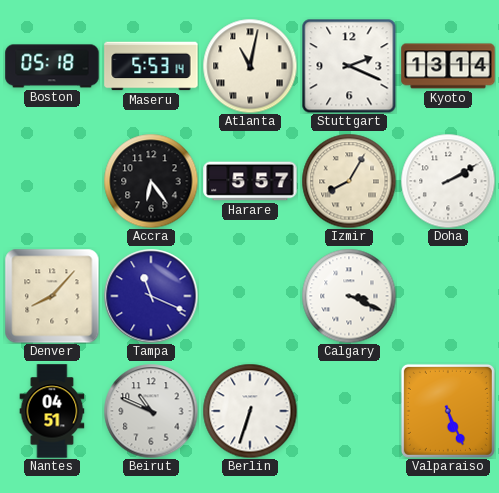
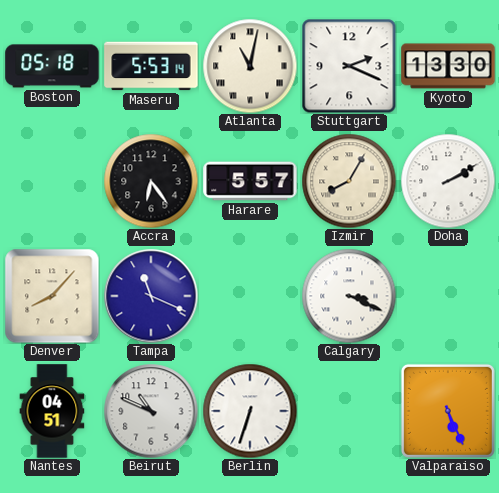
Kyoto: 13:14 -> 13:30
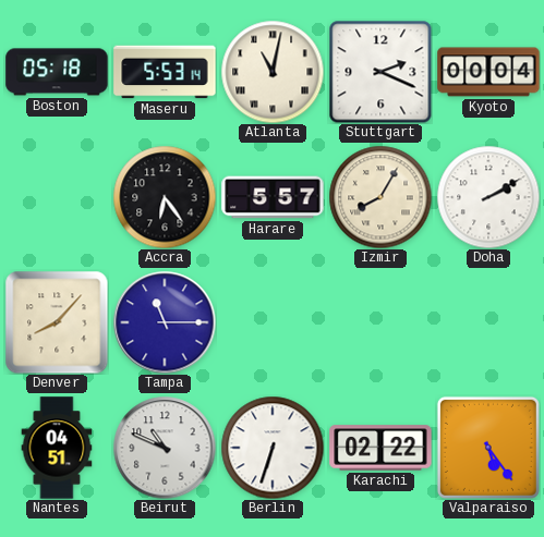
Kyoto: 13:30 -> 00:04
Tampa: 11:19 -> 11:15
Calgary: 3:19 -> none
Karachi: none -> 02:22
Valparaiso: 5:26 -> 5:24
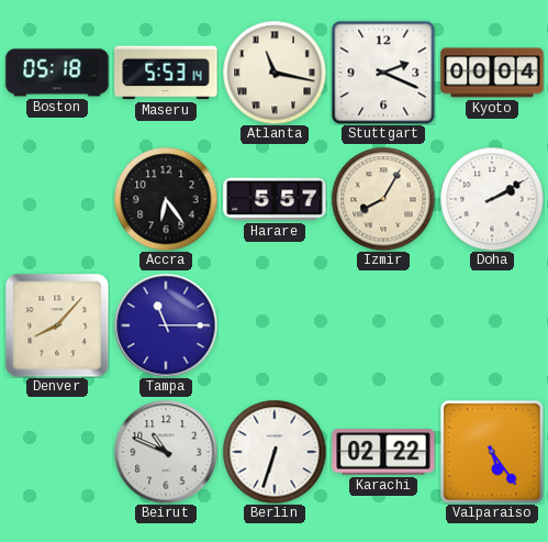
Atlanta: 11:02 -> 11:17
Nantes: 04:51 -> none
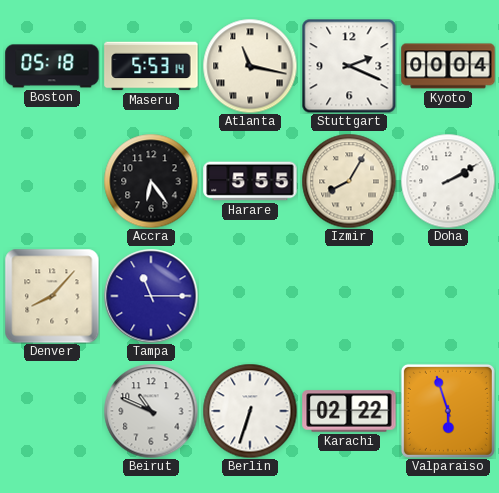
Harare: 5:57 -> 5:55
Valparaiso: 5:24 -> 5:57
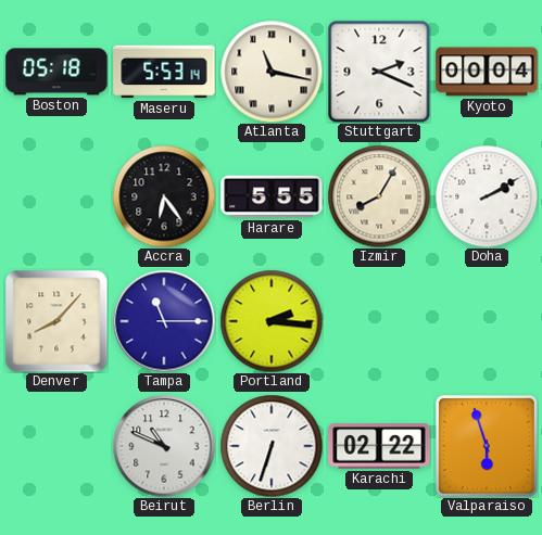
Portland: none -> 2:16
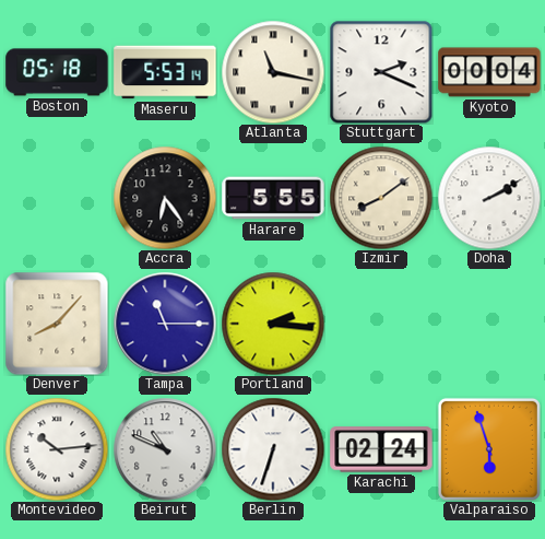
Izmir: 8:05 -> 8:09
Montevideo: none -> 10:14
Karachi: 02:22 -> 02:24
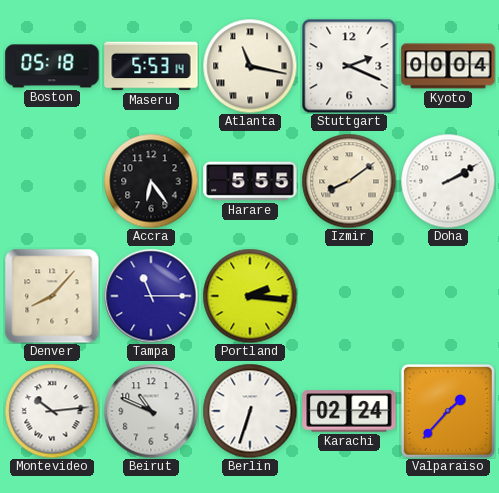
Valparaiso: 5:57 -> 1:37
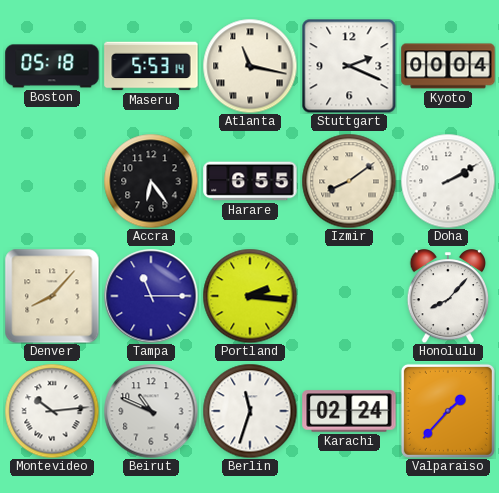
Harare: 5:55 -> 6:55
Honolulu: none -> 8:07
Berlin: 6:33 -> 11:33
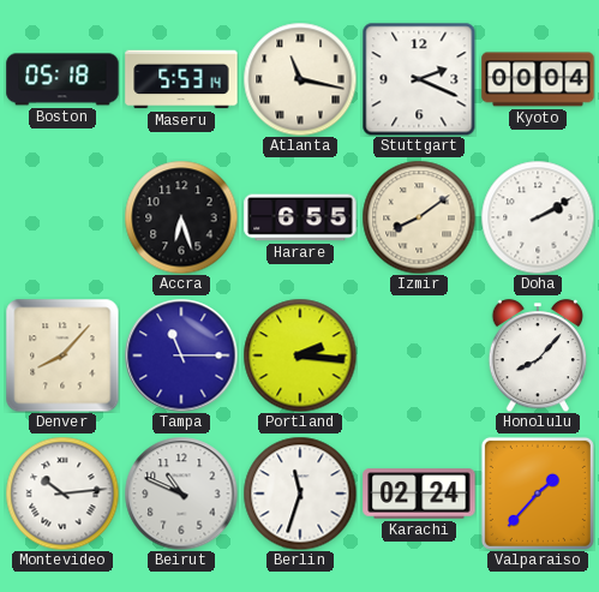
Accra: 6:24 -> 6:27
